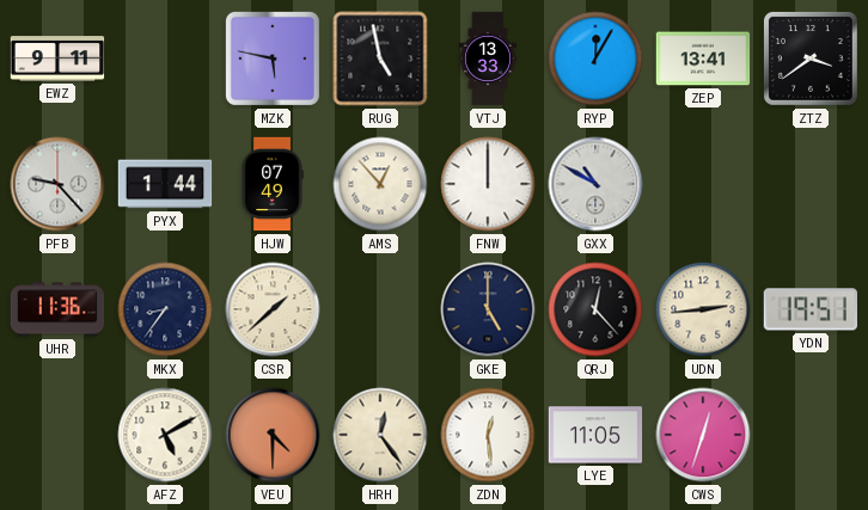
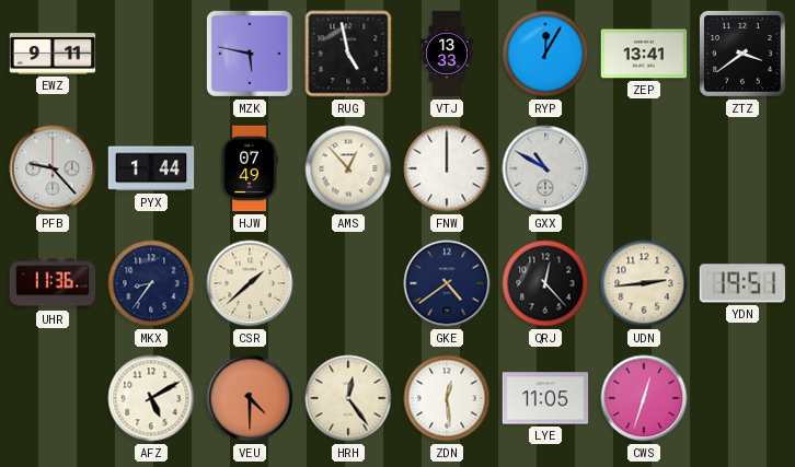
GKE: 5:00 -> 4:39
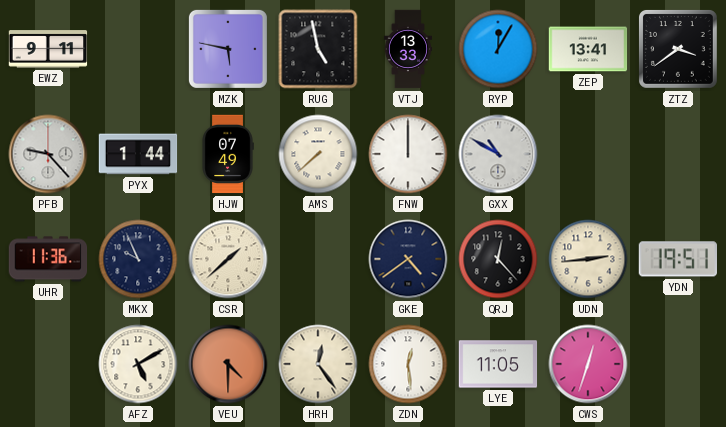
AMS: 12:53 -> 7:38
MKX: 8:36 -> 9:56
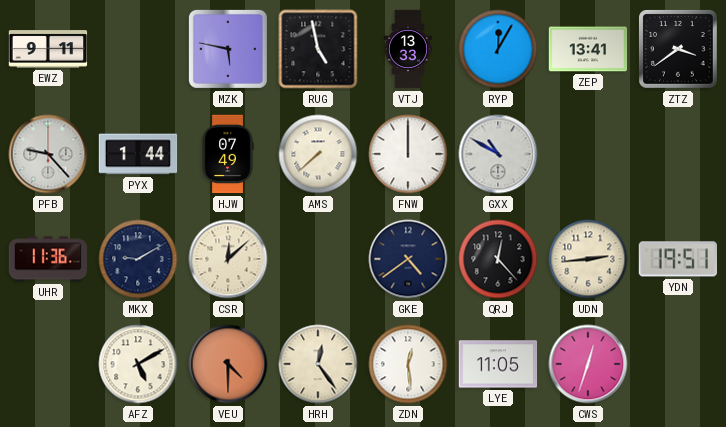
MKX: 9:56 -> 9:10
CSR: 1:38 -> 12:08
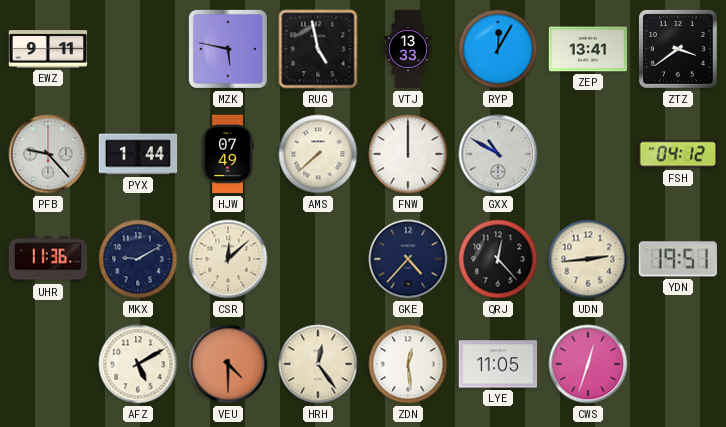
FSH: none -> 04:12
GKE: 4:39 -> 4:37
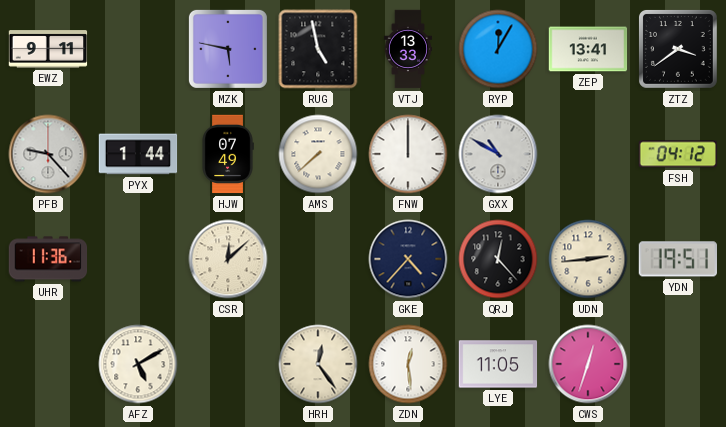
MKX: 9:10 -> none
VEU: 4:30 -> none
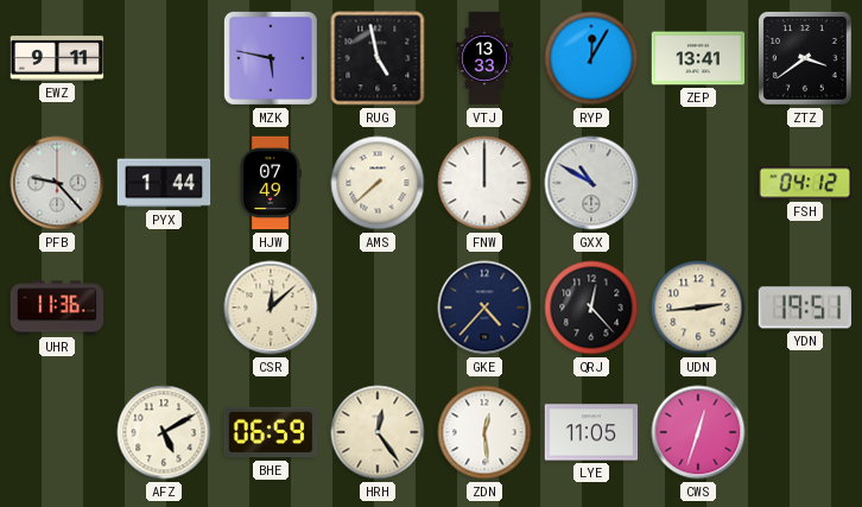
BHE: none -> 06:59
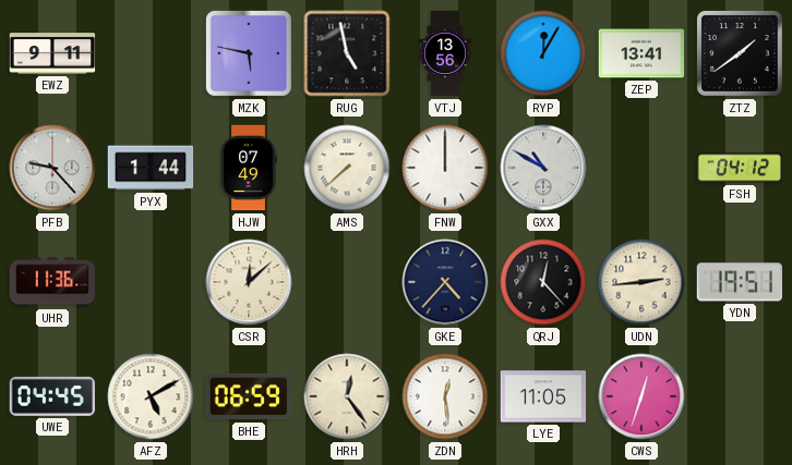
VTJ: 13:33 -> 13:56
ZTZ: 3:39 -> 1:39
UWE: none -> 04:45
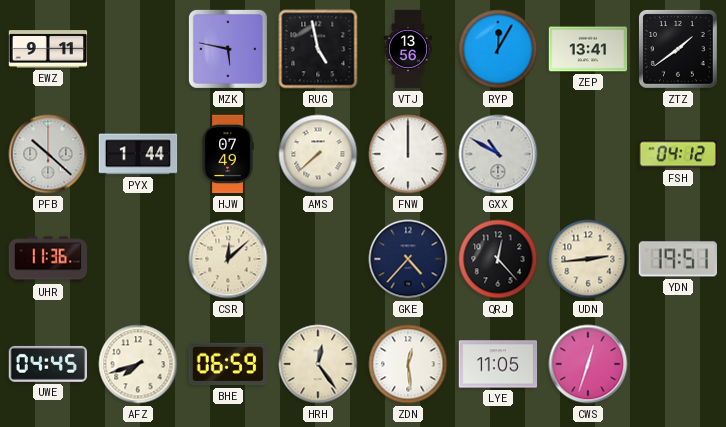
PFB: 9:23 -> 10:22
AFZ: 5:10 -> 7:42
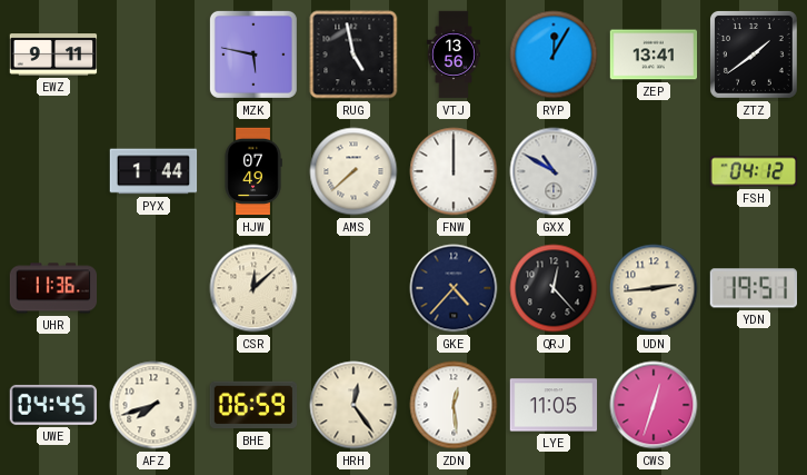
PFB: 10:22 -> none
